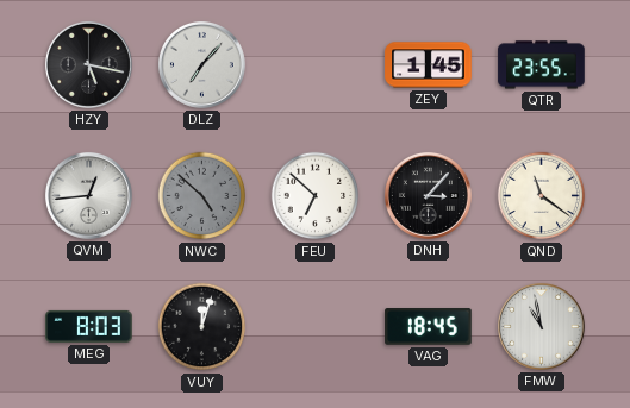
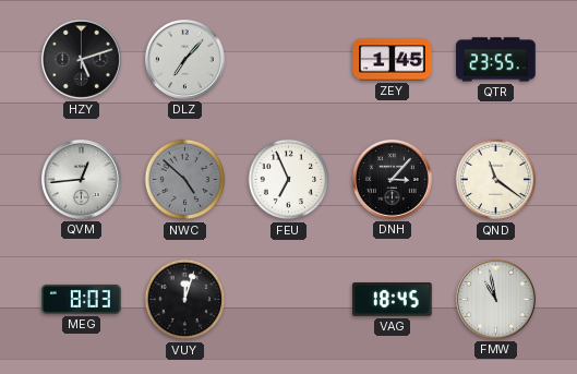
HZY: 5:17 -> 5:12
FEU: 6:52 -> 6:56
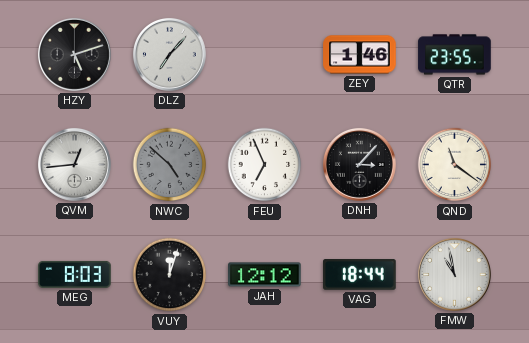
ZEY: 1:45 -> 1:46
JAH: none -> 12:12
VAG: 18:45 -> 18:44
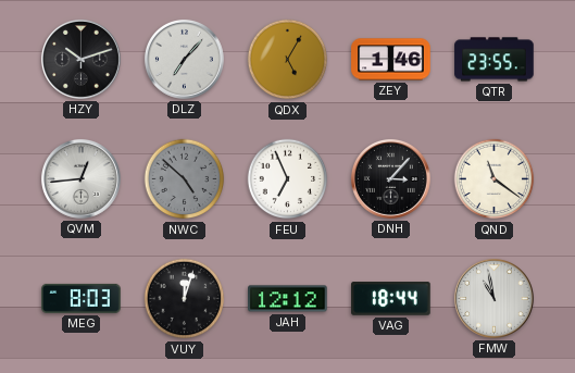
HZY: 5:12 -> 10:12
QDX: none -> 5:05
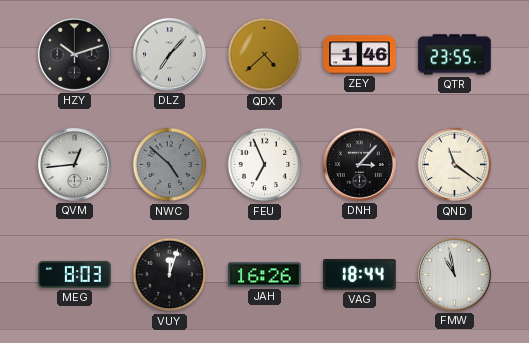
QDX: 5:05 -> 4:38
JAH: 12:12 -> 16:26
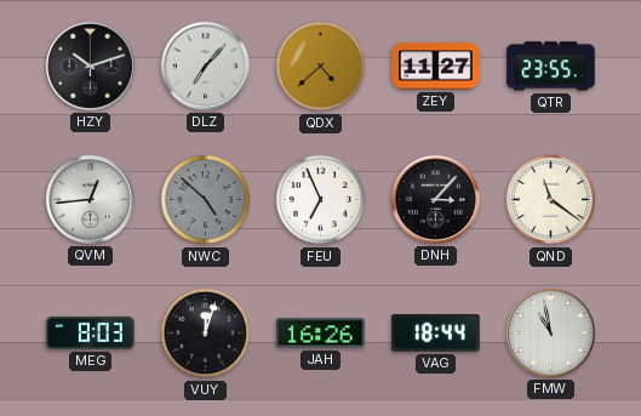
ZEY: 1:46 -> 11:27
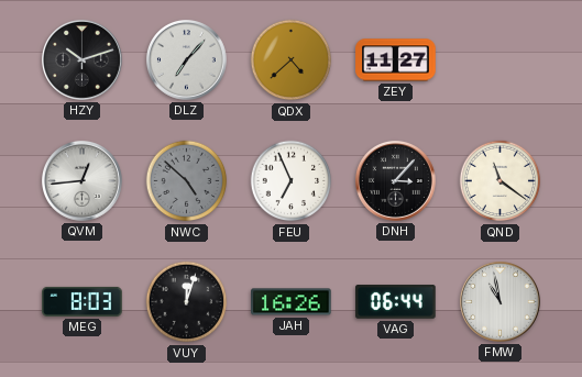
QTR: 23:55 -> none
VAG: 18:44 -> 06:44
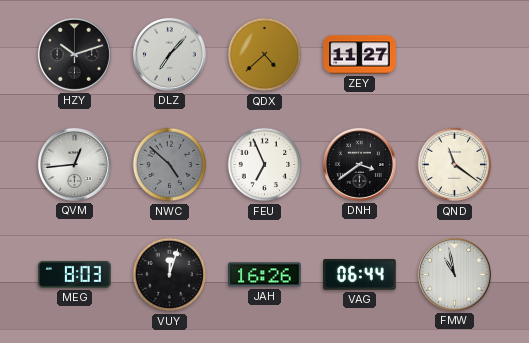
DNH: 3:07 -> 3:39
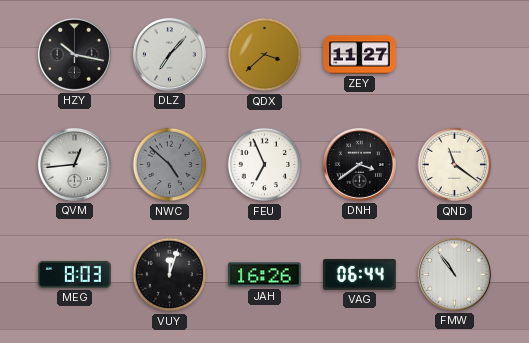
HZY: 10:12 -> 10:17
QDX: 4:38 -> 3:38
FMW: 10:58 -> 10:54
